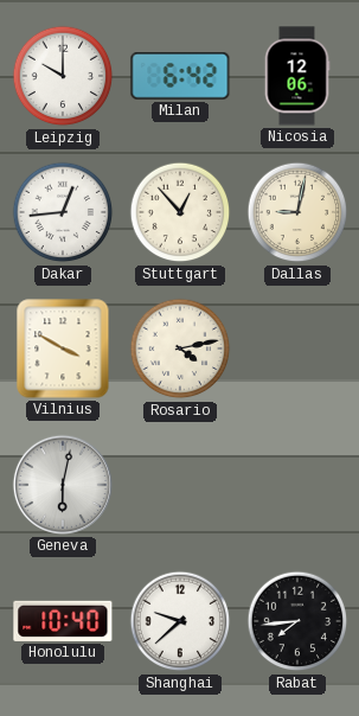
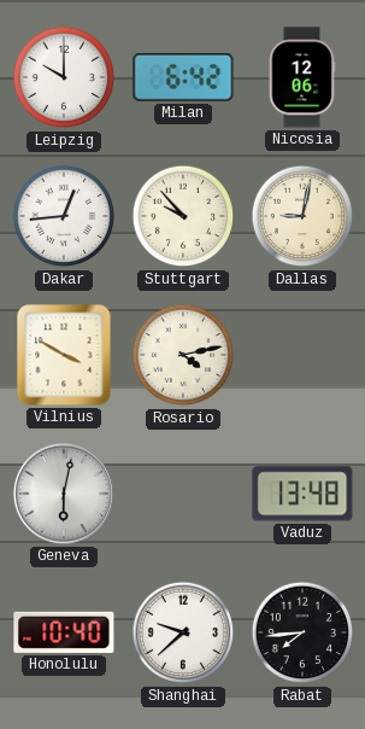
Stuttgart: 12:53 -> 9:53
Vaduz: none -> 13:48
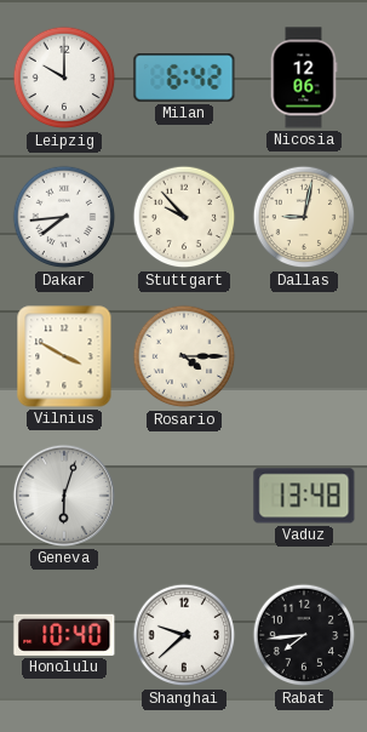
Dakar: 12:44 -> 7:44
Rosario: 4:13 -> 4:15
Geneva: 6:02 -> 6:03
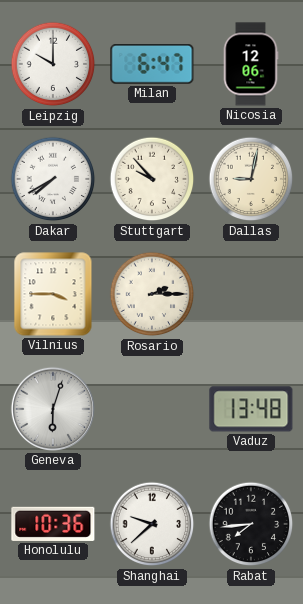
Milan: 6:42 -> 6:47
Dakar: 7:44 -> 7:40
Vilnius: 3:50 -> 3:45
Rosario: 4:15 -> 2:15
Honolulu: 10:40 -> 10:36
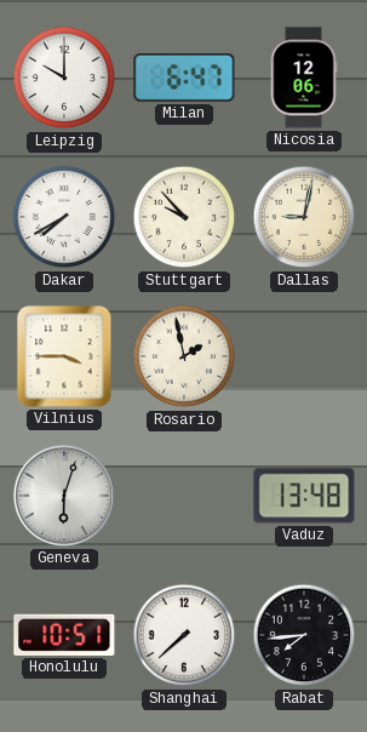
Rosario: 2:15 -> 1:58
Honolulu: 10:36 -> 10:51
Shanghai: 9:38 -> 7:38
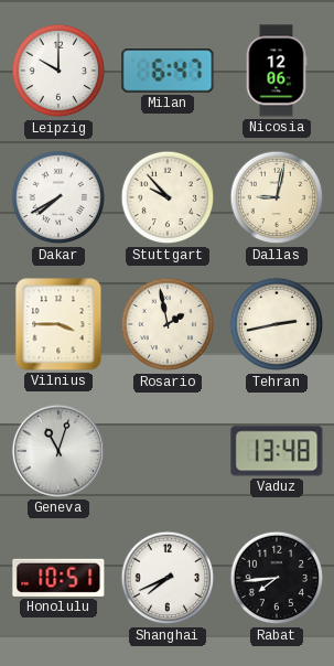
Tehran: none -> 2:43
Geneva: 6:03 -> 11:03
Shanghai: 7:38 -> 7:41
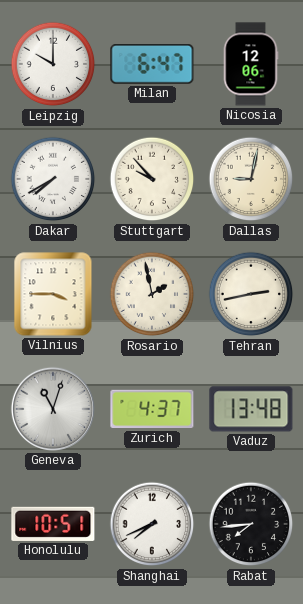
Zurich: none -> 4:37
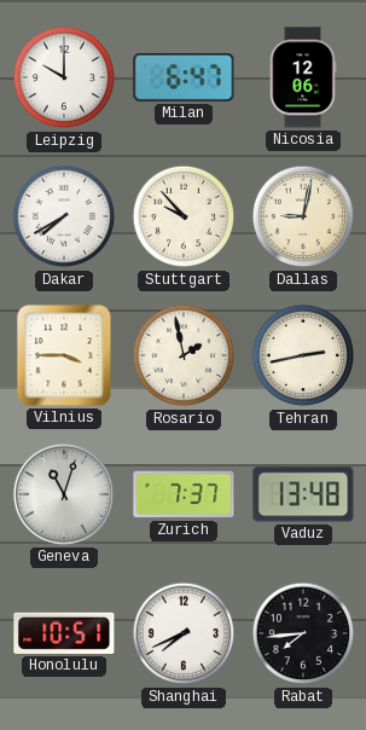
Zurich: 4:37 -> 7:37
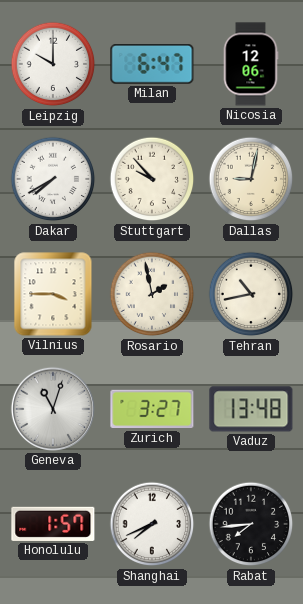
Tehran: 2:43 -> 10:43
Zurich: 7:37 -> 3:27
Honolulu: 10:51 -> 1:57
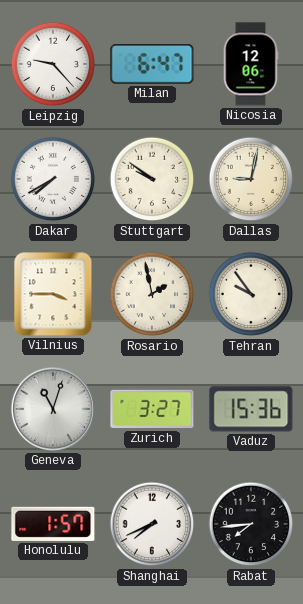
Leipzig: 10:00 -> 9:23
Stuttgart: 9:53 -> 9:51
Tehran: 10:43 -> 9:54
Vaduz: 13:48 -> 15:36
